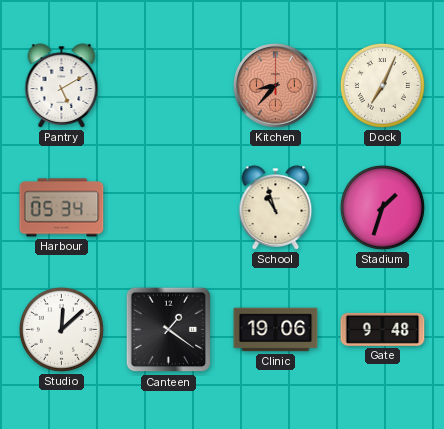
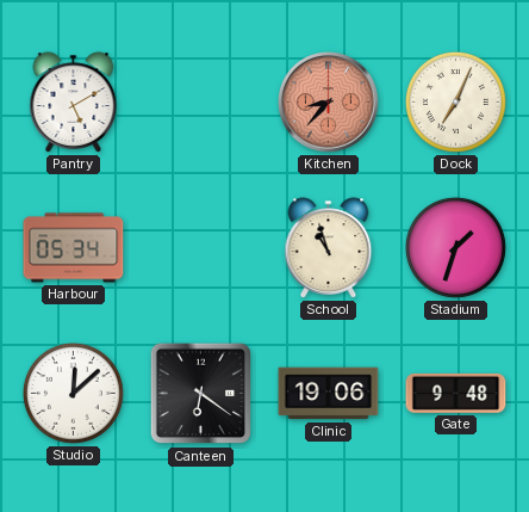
Canteen: 1:21 -> 6:21
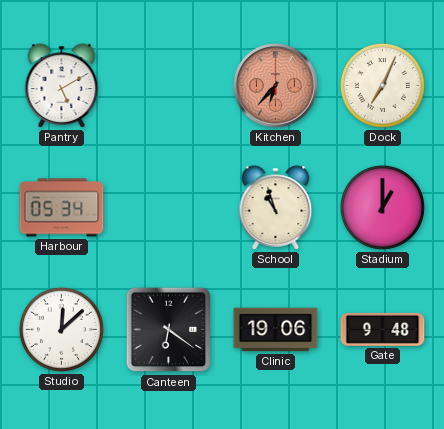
Kitchen: 8:37 -> 6:37
Stadium: 1:33 -> 1:00
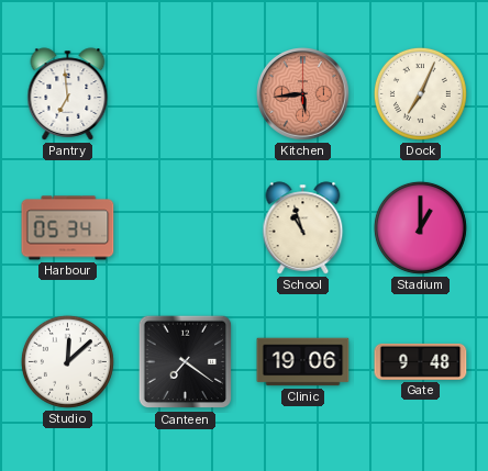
Pantry: 5:10 -> 6:59
Kitchen: 6:37 -> 5:44
Canteen: 6:21 -> 7:21
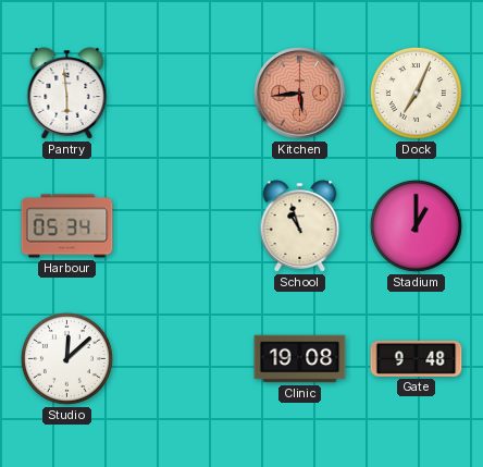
Pantry: 6:59 -> 5:59
Canteen: 7:21 -> none
Clinic: 19:06 -> 19:08
